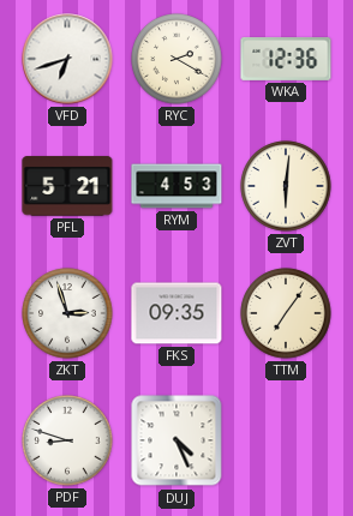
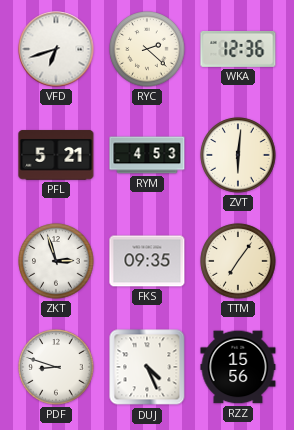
RYC: 2:20 -> 2:22
RZZ: none -> 15:56
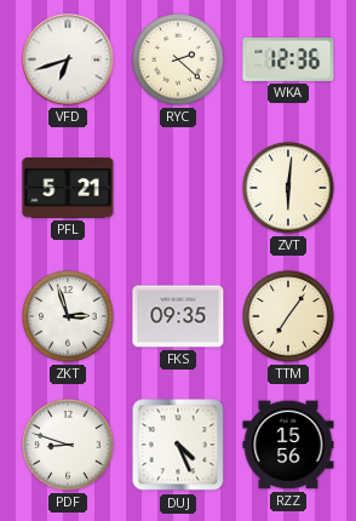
RYM: 4:53 -> none
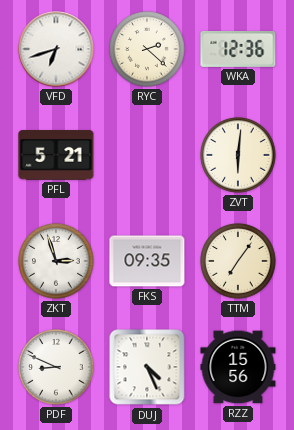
PDF: 8:48 -> 8:49
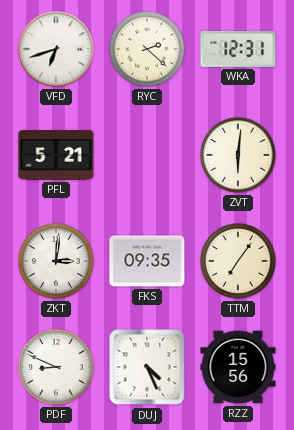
WKA: 12:36 -> 12:31
ZKT: 2:57 -> 3:01
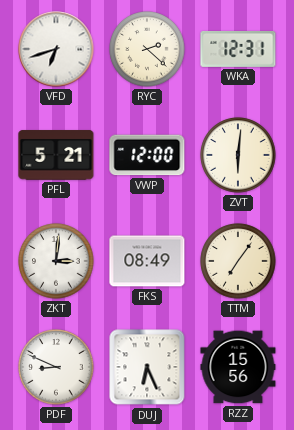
VWP: none -> 12:00
FKS: 09:35 -> 08:49
DUJ: 4:26 -> 6:26
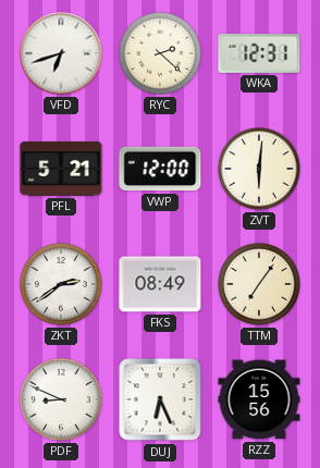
ZKT: 3:01 -> 2:39
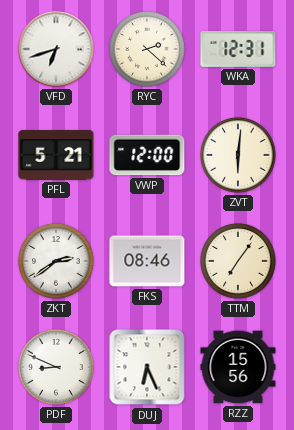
FKS: 08:49 -> 08:46
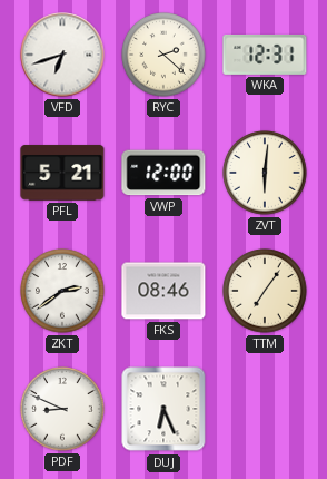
RZZ: 15:56 -> none
